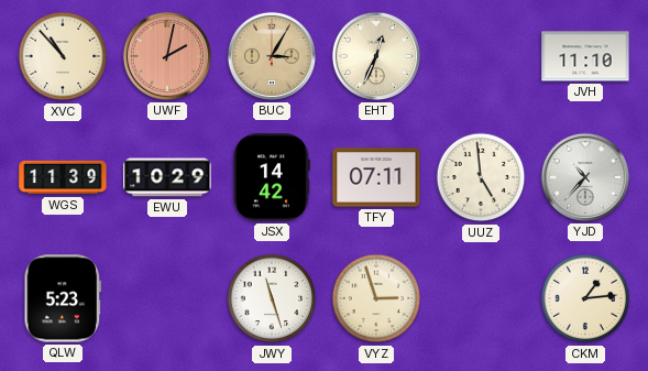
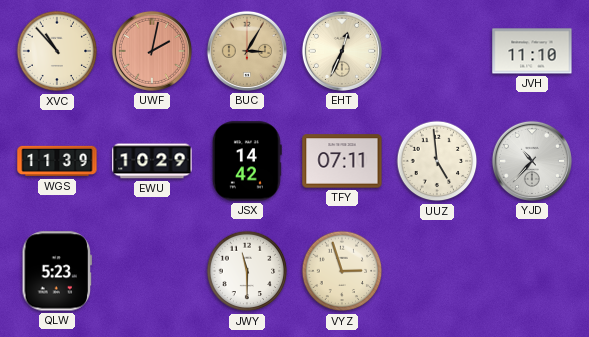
JWY: 11:27 -> 11:30
CKM: 1:14 -> none
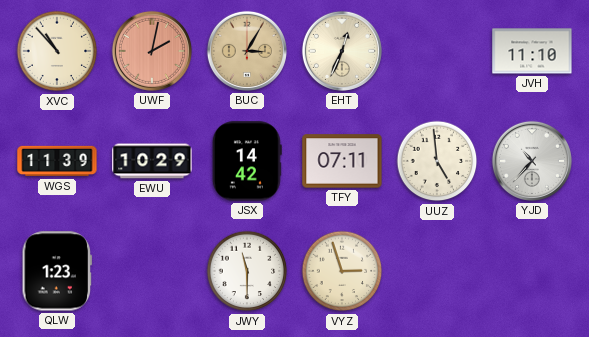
QLW: 5:23 -> 1:23
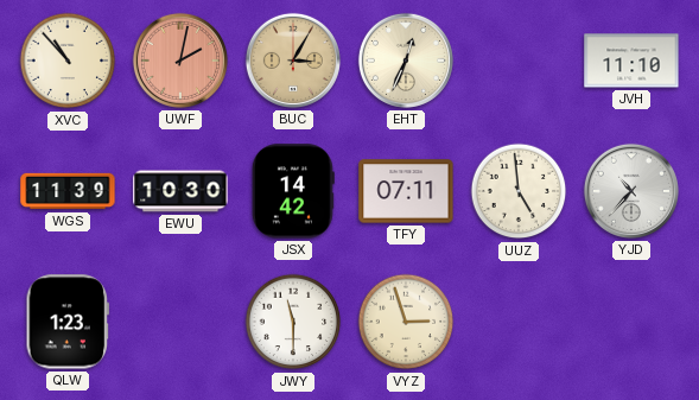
EWU: 10:29 -> 10:30
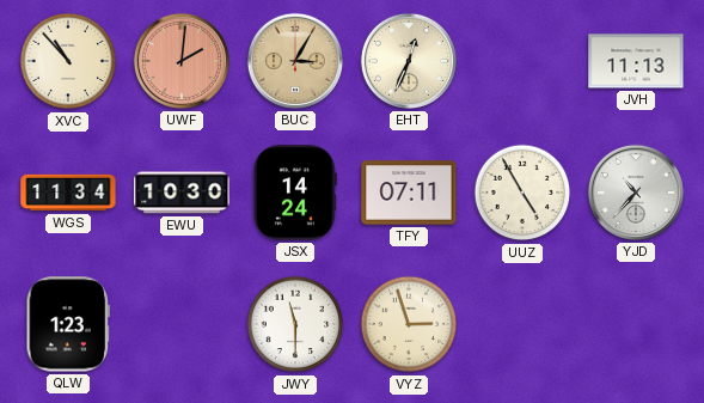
UWF: 2:02 -> 2:01
JVH: 11:10 -> 11:13
WGS: 11:39 -> 11:34
JSX: 14:42 -> 14:24
UUZ: 4:59 -> 4:55
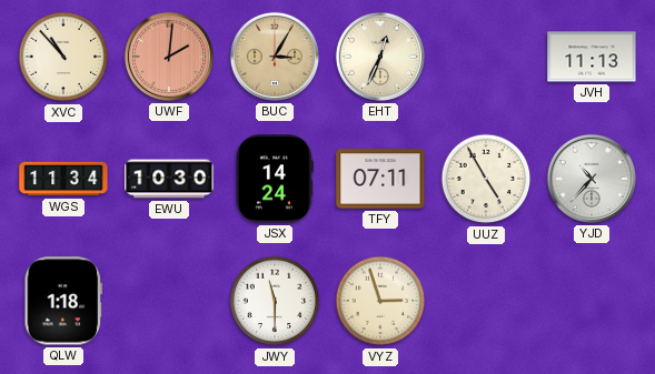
QLW: 1:23 -> 1:18
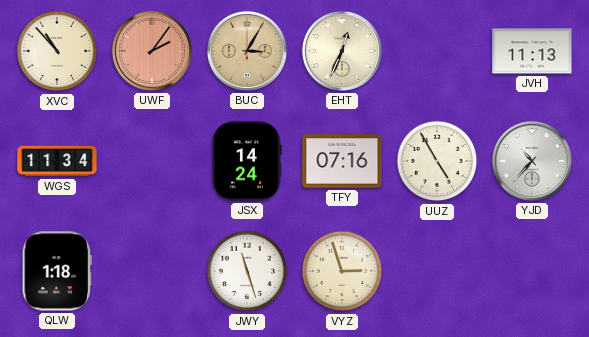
UWF: 2:01 -> 2:06
EWU: 10:30 -> none
TFY: 07:11 -> 07:16
JWY: 11:30 -> 11:27
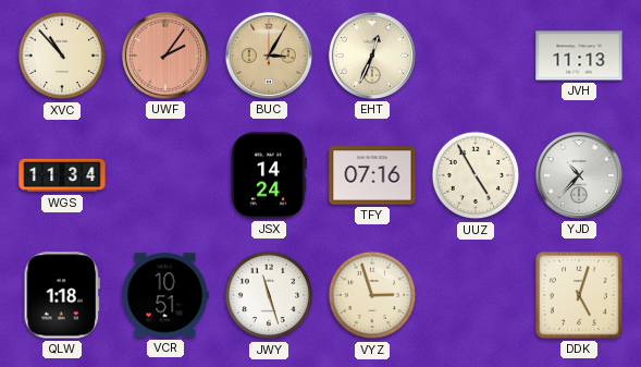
VCR: none -> 10:51
DDK: none -> 5:03
